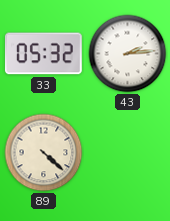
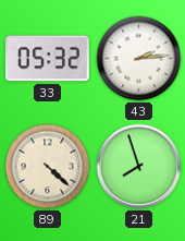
21: none -> 7:57
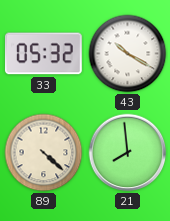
43: 2:14 -> 10:20
21: 7:57 -> 7:59
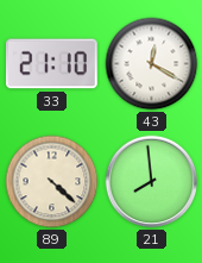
33: 05:32 -> 21:10
43: 10:20 -> 12:20
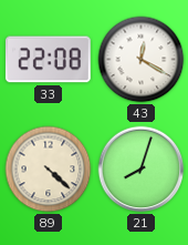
33: 21:10 -> 22:08
21: 7:59 -> 8:03
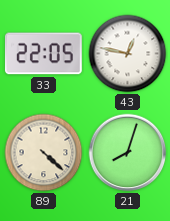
33: 22:08 -> 22:05
43: 12:20 -> 12:47
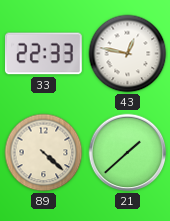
33: 22:05 -> 22:33
21: 8:03 -> 1:38
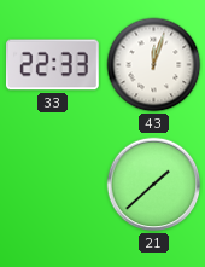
43: 12:47 -> 12:03
89: 4:22 -> none
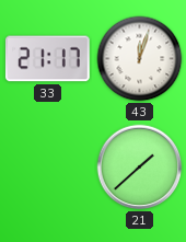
33: 22:33 -> 21:17
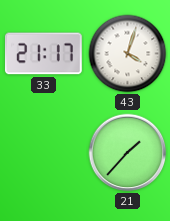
43: 12:03 -> 4:03
21: 1:38 -> 1:37
